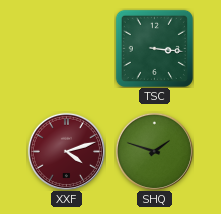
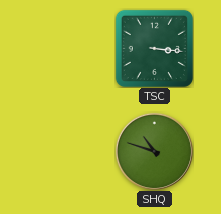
XXF: 4:12 -> none
SHQ: 1:48 -> 10:48
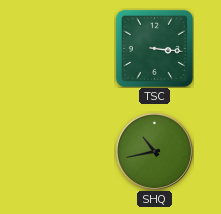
SHQ: 10:48 -> 10:43
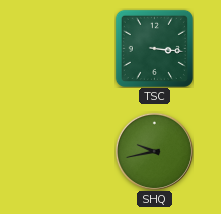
SHQ: 10:43 -> 9:43
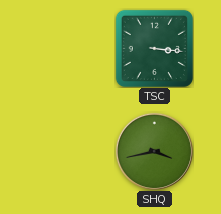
SHQ: 9:43 -> 3:43
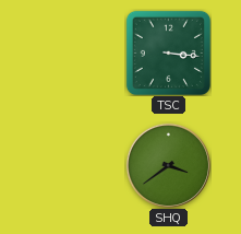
SHQ: 3:43 -> 3:39
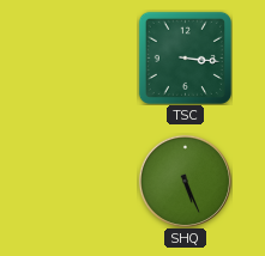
SHQ: 3:39 -> 5:26
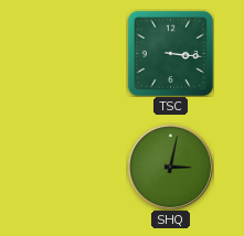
SHQ: 5:26 -> 3:02
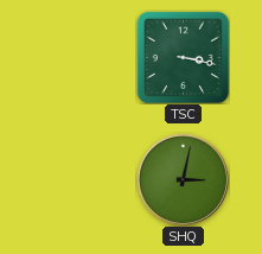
TSC: 3:16 -> 3:17
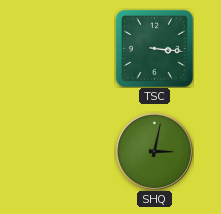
TSC: 3:17 -> 3:16
